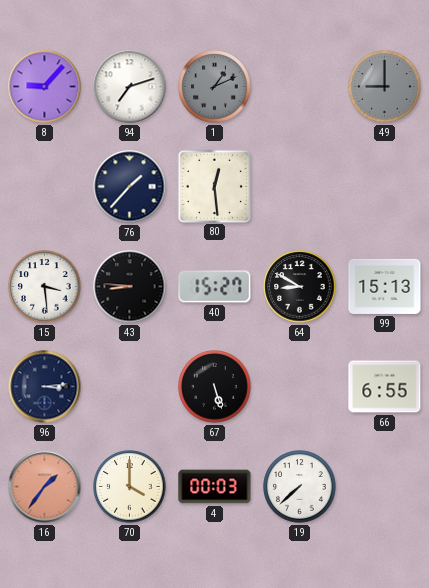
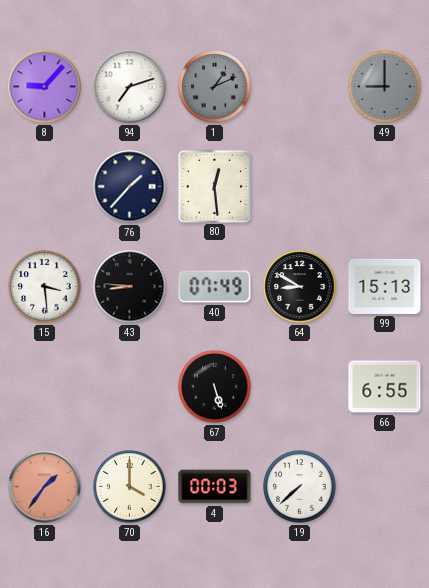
40: 15:27 -> 07:49
96: 3:14 -> none
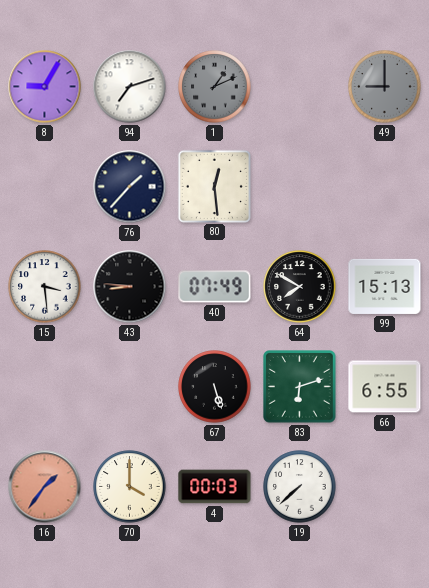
8: 9:07 -> 9:05
64: 8:50 -> 7:50
83: none -> 6:12
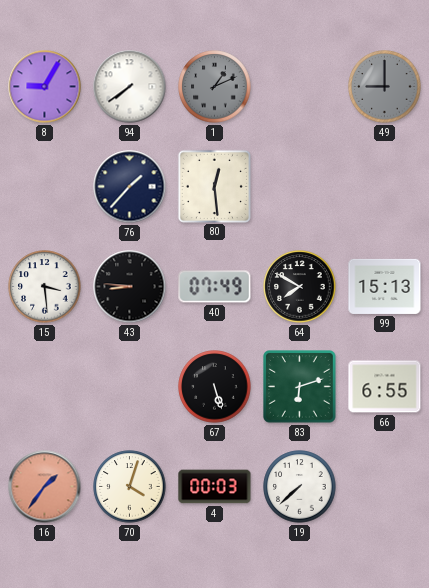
94: 7:12 -> 7:39
70: 4:00 -> 4:03
